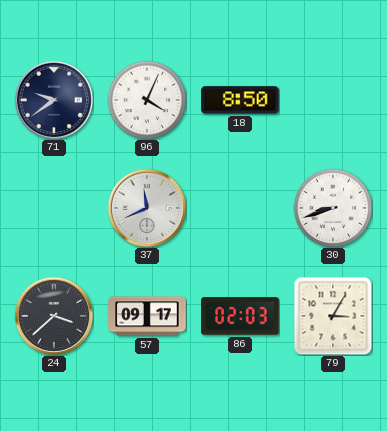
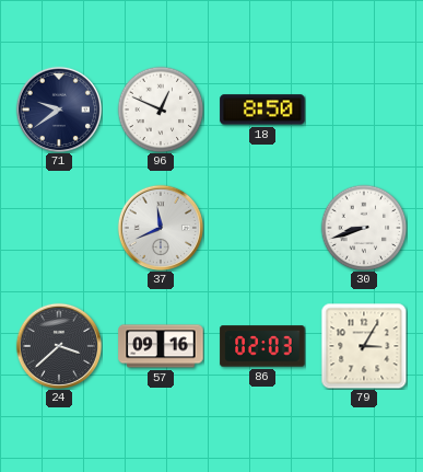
96: 4:04 -> 12:49
57: 09:17 -> 09:16
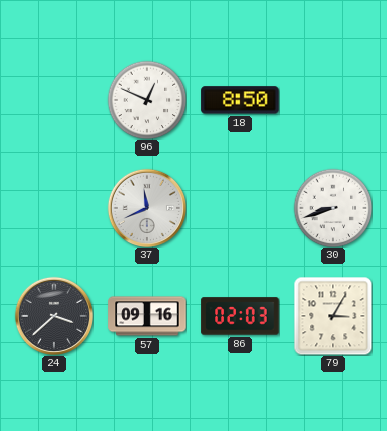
71: 9:39 -> none
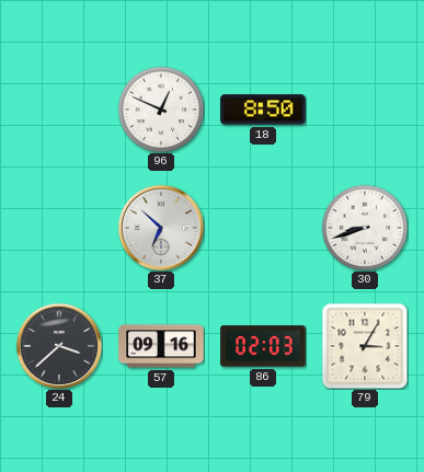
37: 11:41 -> 6:52
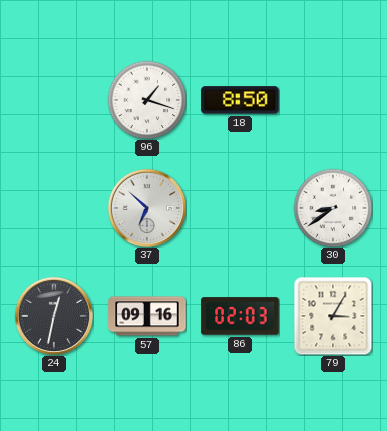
96: 12:49 -> 1:18
30: 8:42 -> 8:39
24: 3:38 -> 12:32
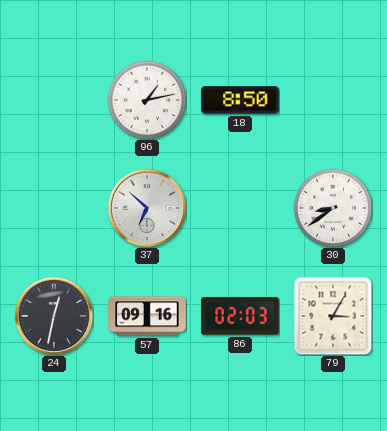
96: 1:18 -> 1:13
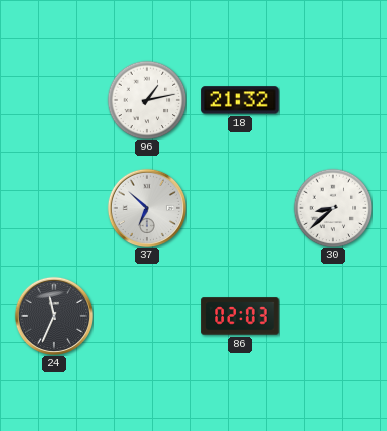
18: 8:50 -> 21:32
30: 8:39 -> 8:38
24: 12:32 -> 11:34
57: 09:16 -> none
79: 3:05 -> none
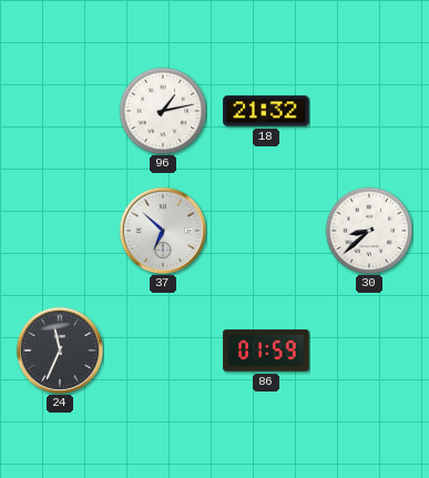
86: 02:03 -> 01:59
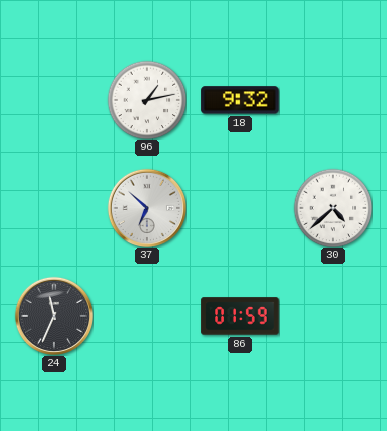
18: 21:32 -> 9:32
30: 8:38 -> 4:38
